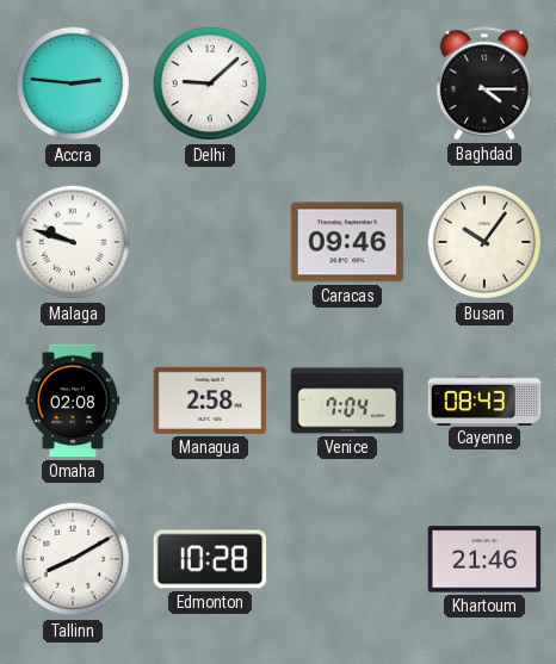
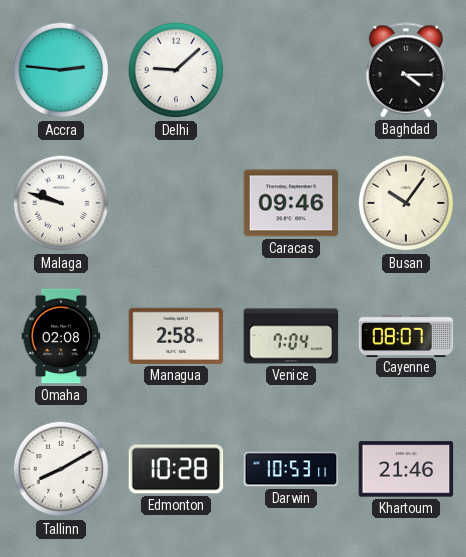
Cayenne: 08:43 -> 08:07
Darwin: none -> 10:53
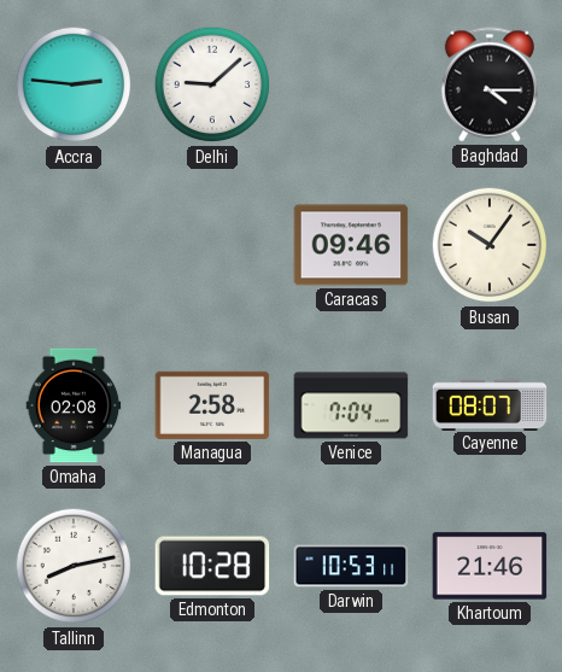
Malaga: 9:48 -> none
Tallinn: 8:10 -> 8:13
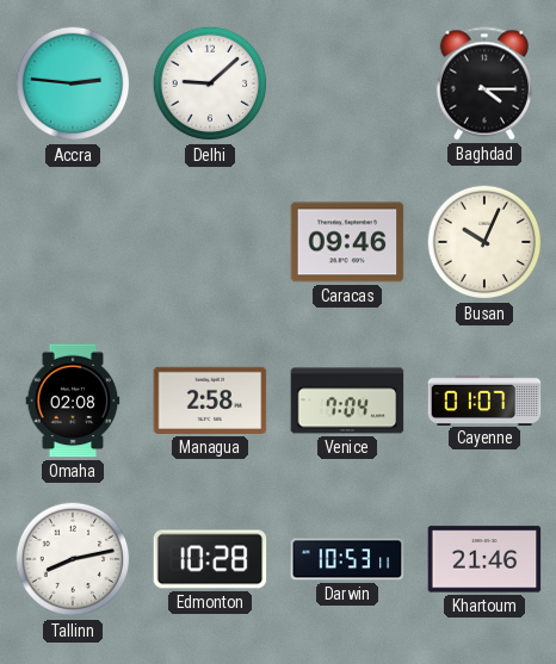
Busan: 10:06 -> 10:04
Cayenne: 08:07 -> 01:07
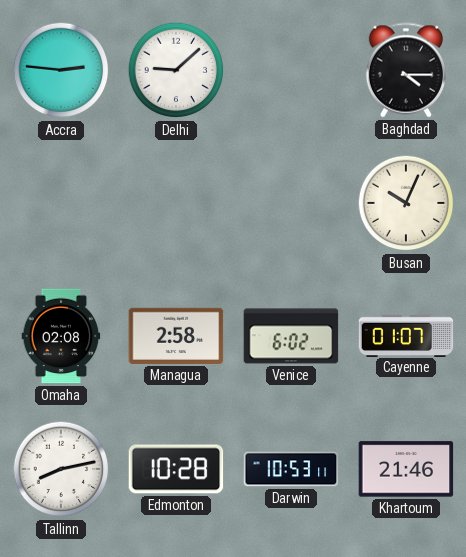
Caracas: 09:46 -> none
Venice: 7:04 -> 6:02
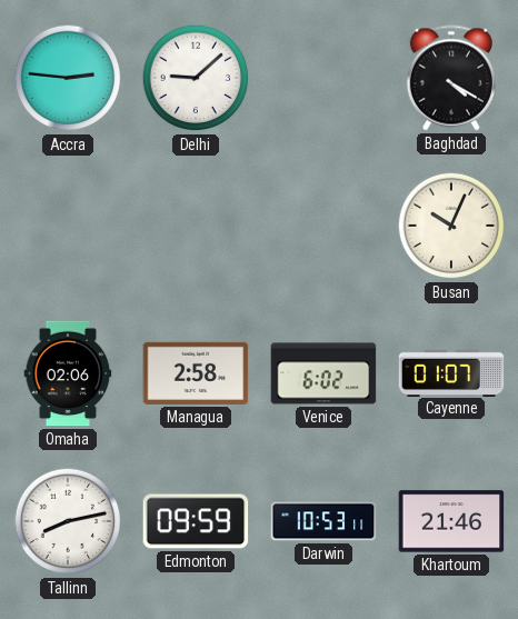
Baghdad: 4:15 -> 4:20
Omaha: 02:08 -> 02:06
Edmonton: 10:28 -> 09:59
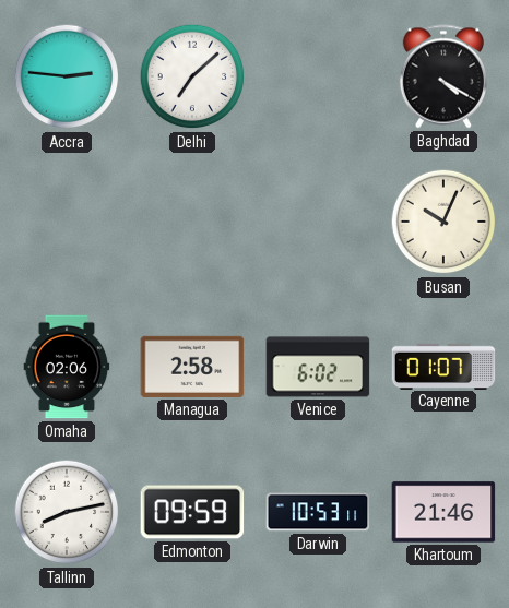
Delhi: 9:08 -> 7:08
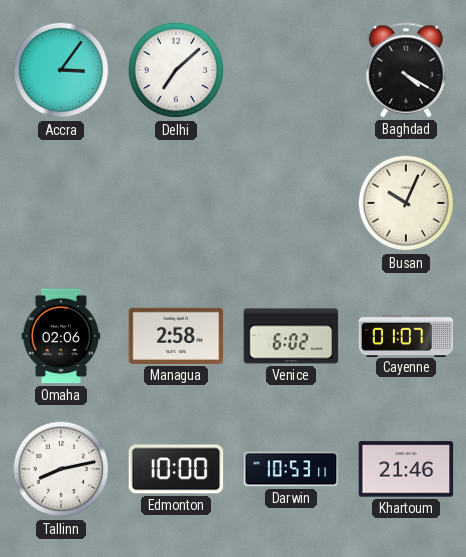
Accra: 2:46 -> 3:06
Edmonton: 09:59 -> 10:00
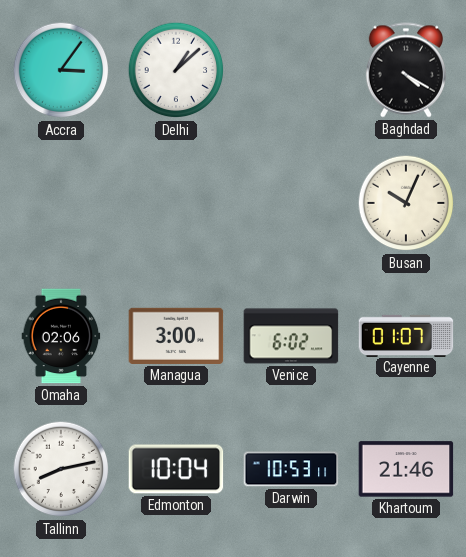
Delhi: 7:08 -> 1:08
Managua: 2:58 -> 3:00
Edmonton: 10:00 -> 10:04
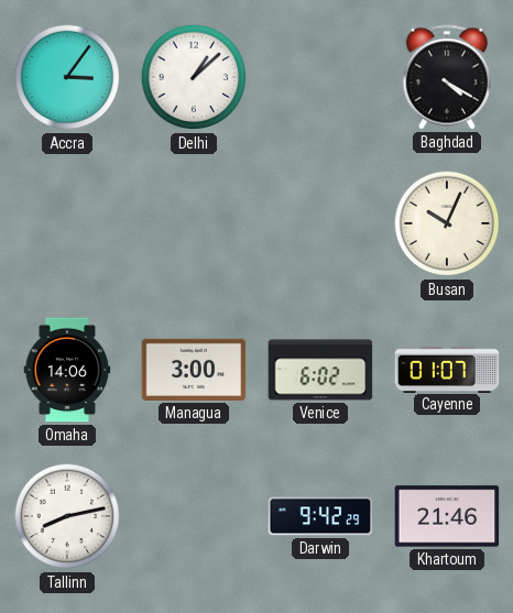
Omaha: 02:06 -> 14:06
Edmonton: 10:04 -> none
Darwin: 10:53 -> 9:42
